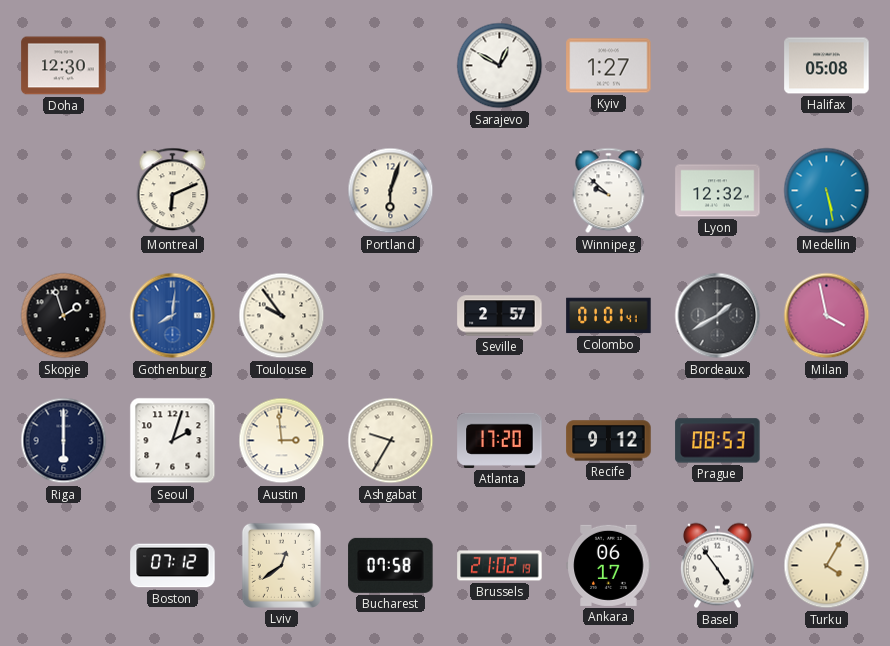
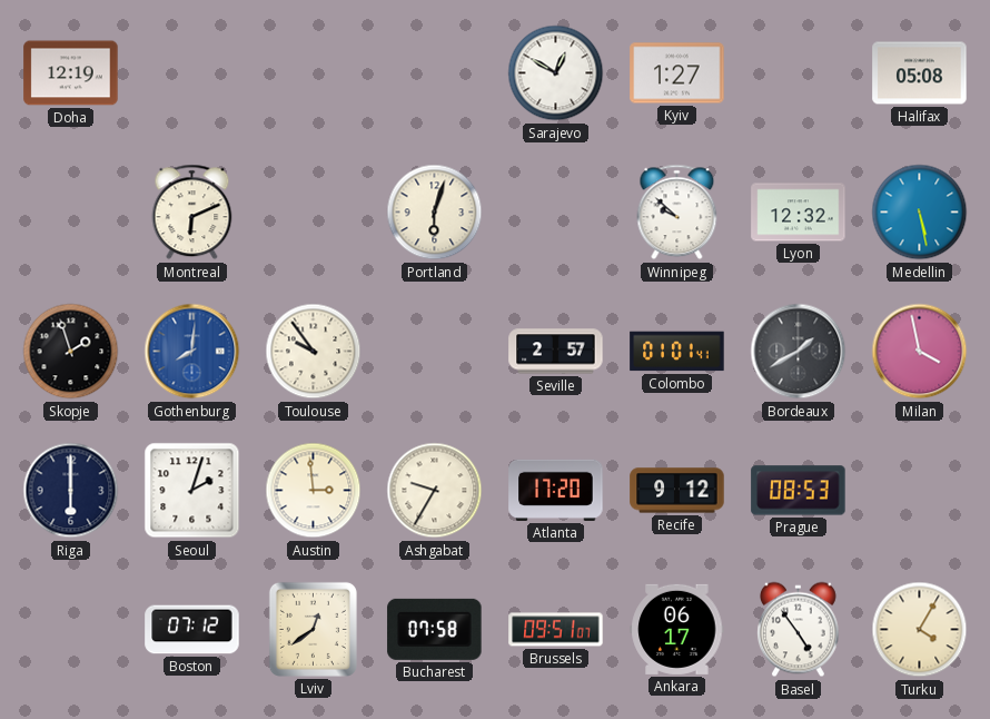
Doha: 12:30 -> 12:19
Brussels: 21:02 -> 09:51
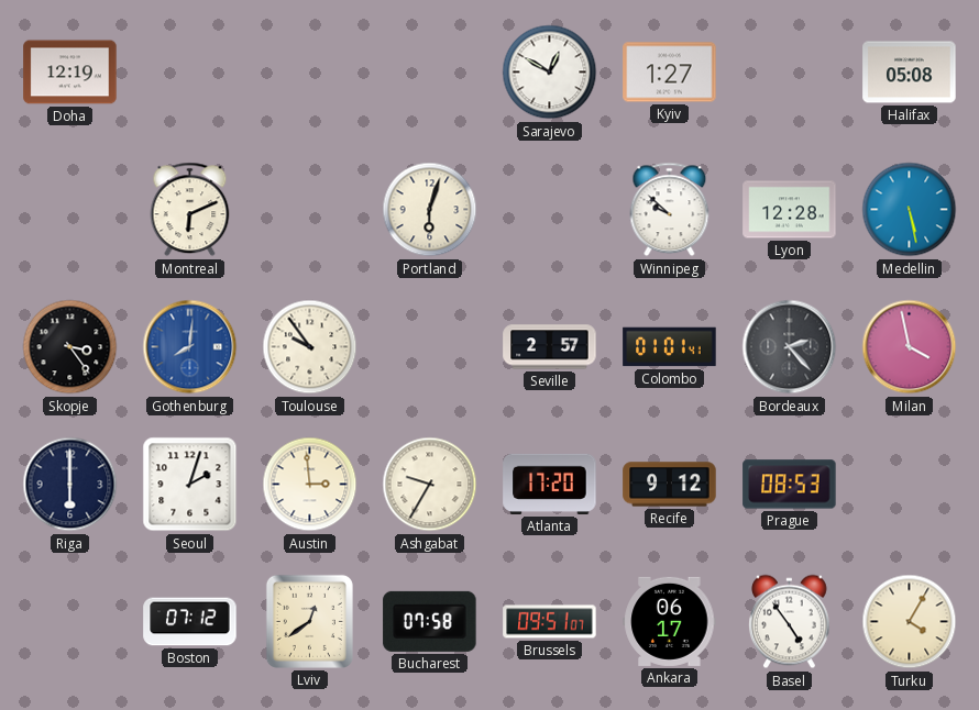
Lyon: 12:32 -> 12:28
Skopje: 1:57 -> 3:24
Bordeaux: 1:40 -> 2:23
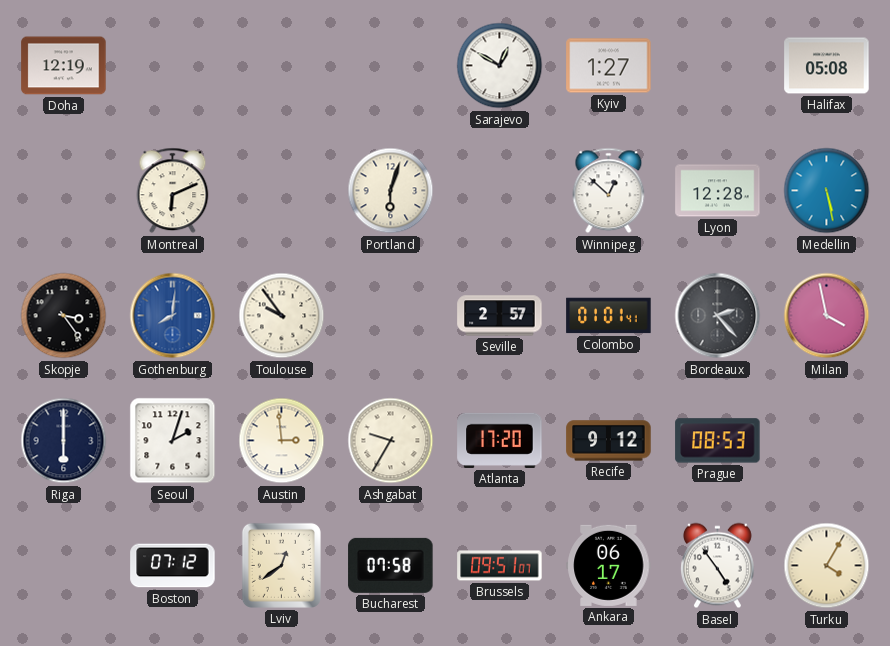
Winnipeg: 9:52 -> 12:52
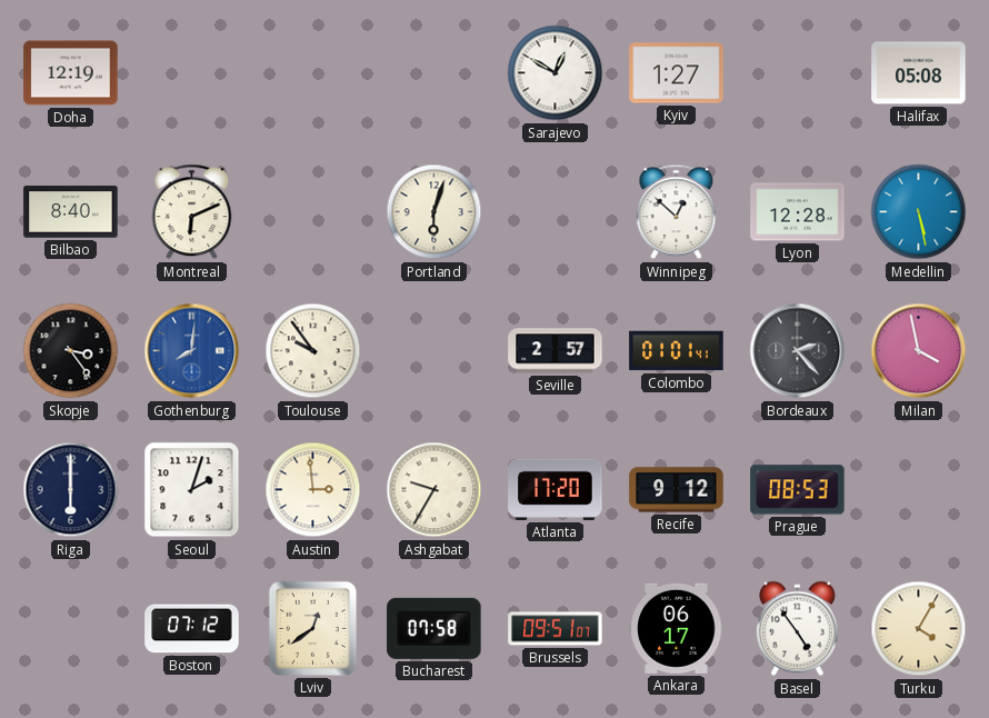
Bilbao: none -> 8:40
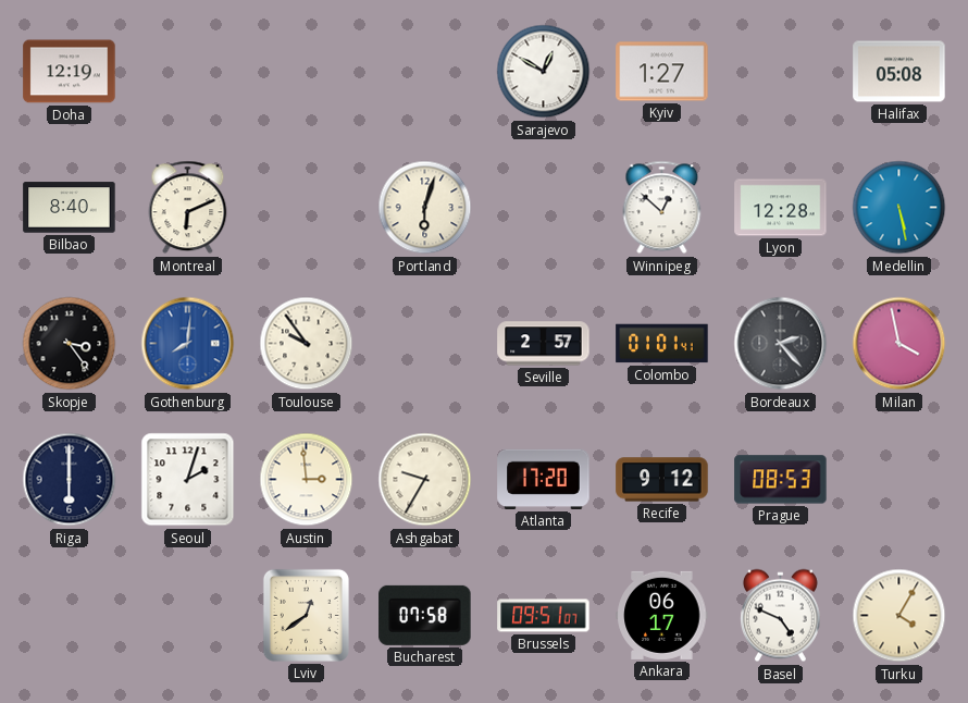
Boston: 07:12 -> none
Basel: 4:54 -> 4:49
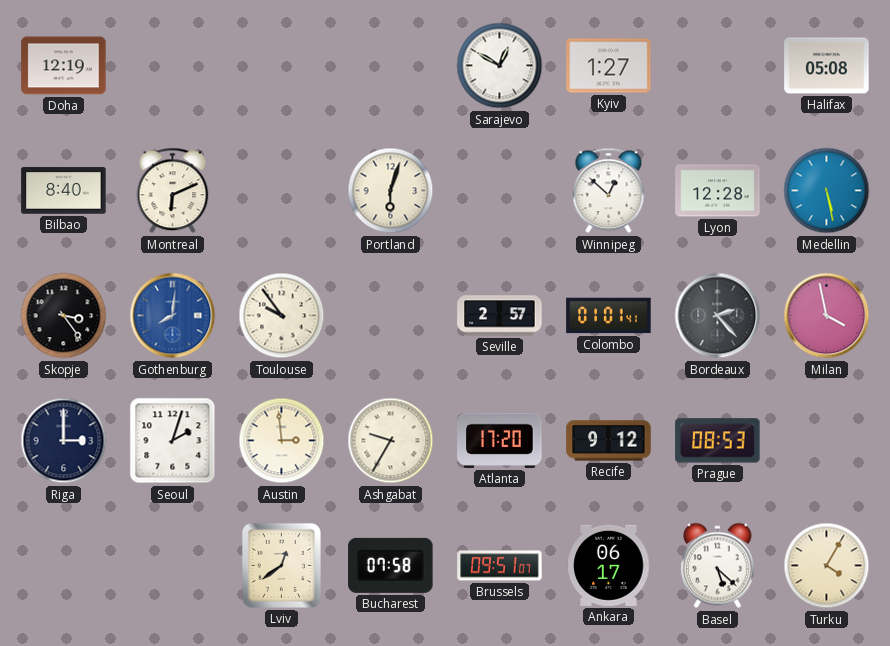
Riga: 6:00 -> 3:00
Basel: 4:49 -> 5:22
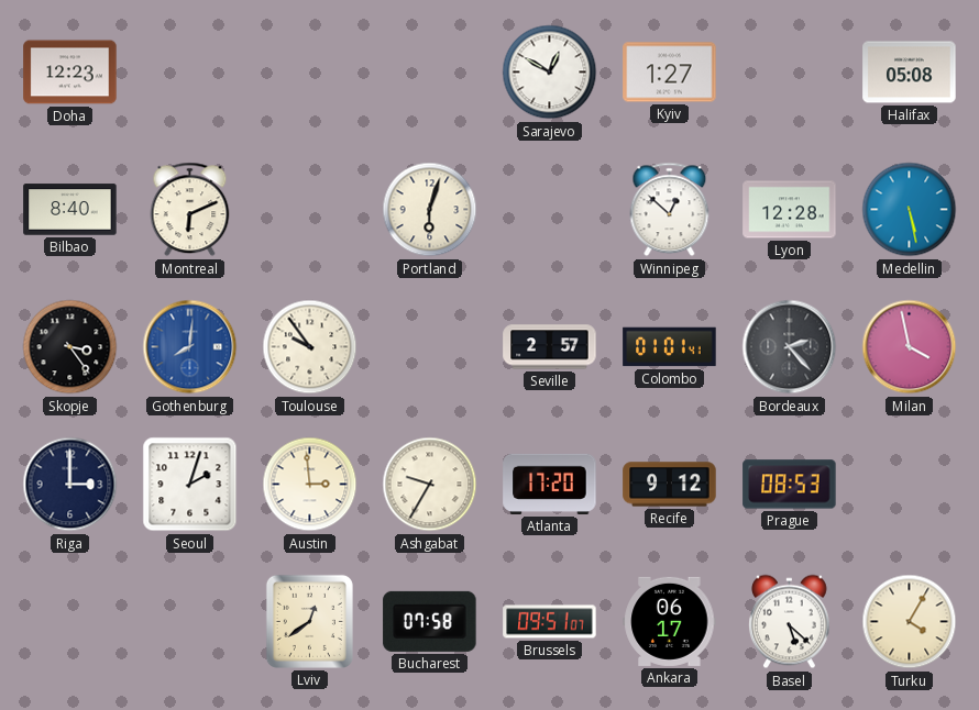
Doha: 12:19 -> 12:23
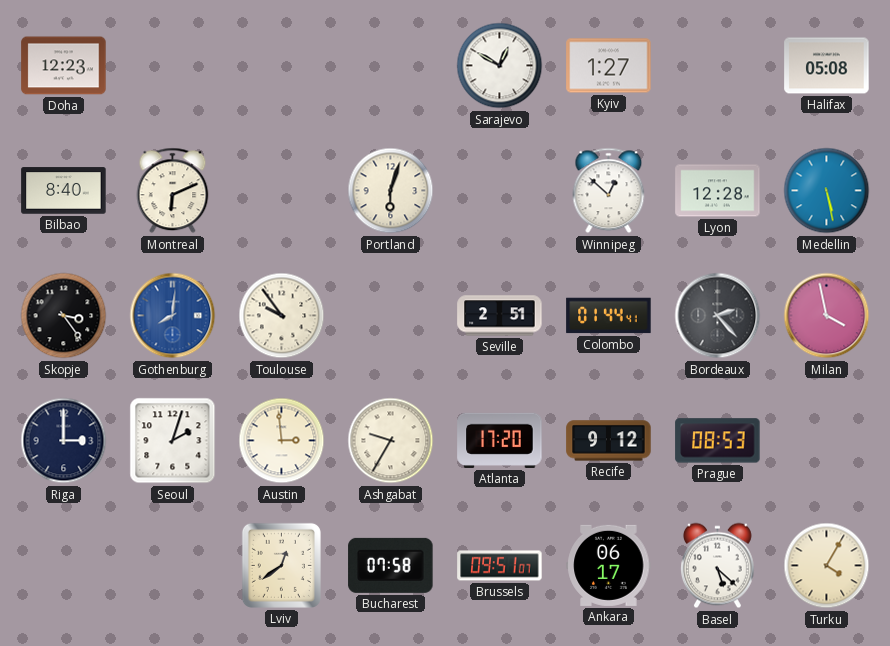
Seville: 2:57 -> 2:51
Colombo: 01:01 -> 01:44
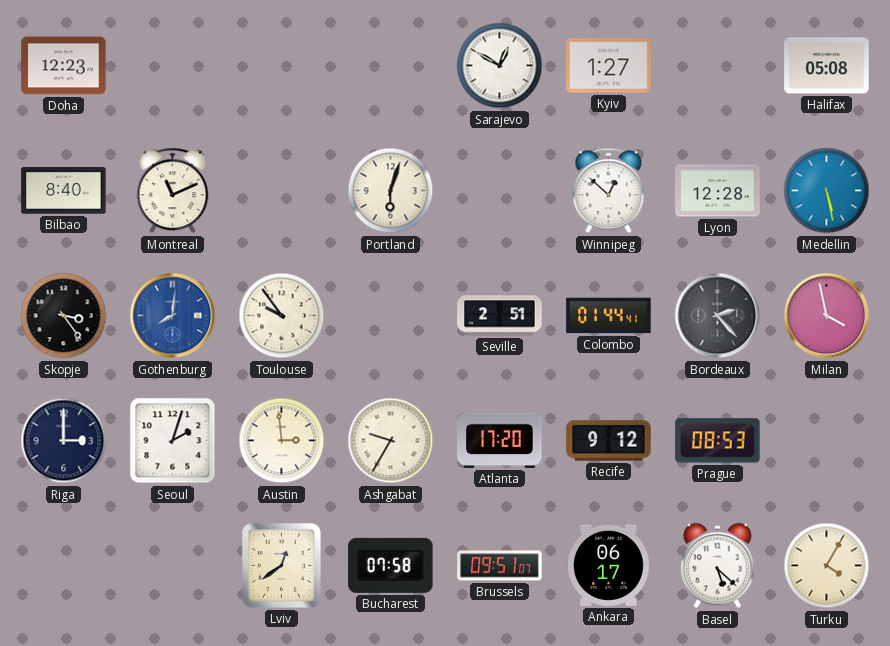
Montreal: 6:11 -> 11:11
